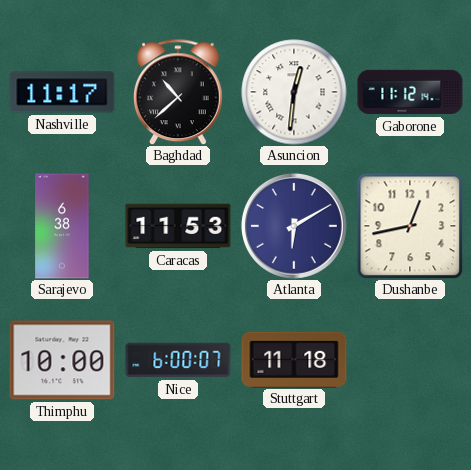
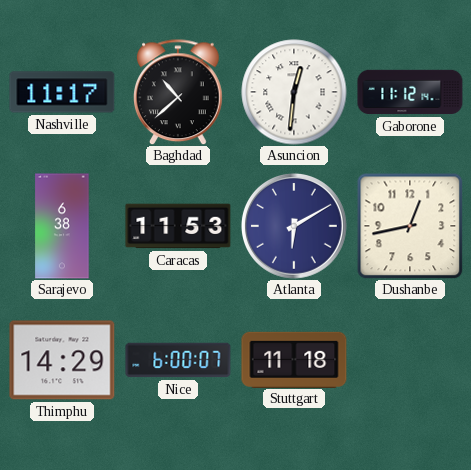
Thimphu: 10:00 -> 14:29
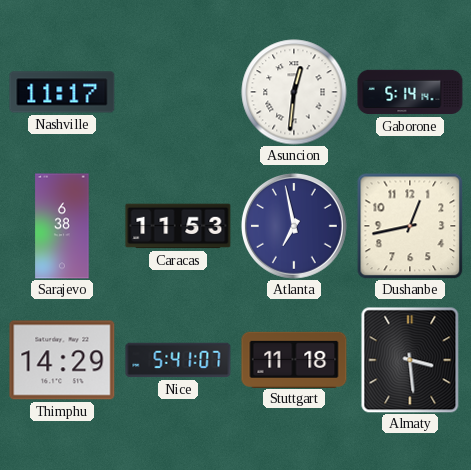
Baghdad: 10:38 -> none
Gaborone: 11:12 -> 5:14
Atlanta: 6:10 -> 6:58
Nice: 6:00 -> 5:41
Almaty: none -> 3:29
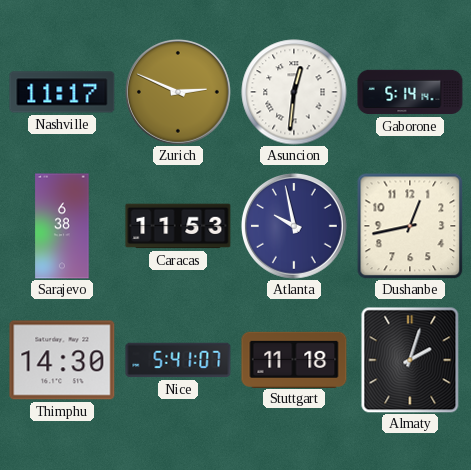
Zurich: none -> 2:49
Atlanta: 6:58 -> 9:58
Thimphu: 14:29 -> 14:30
Almaty: 3:29 -> 2:03
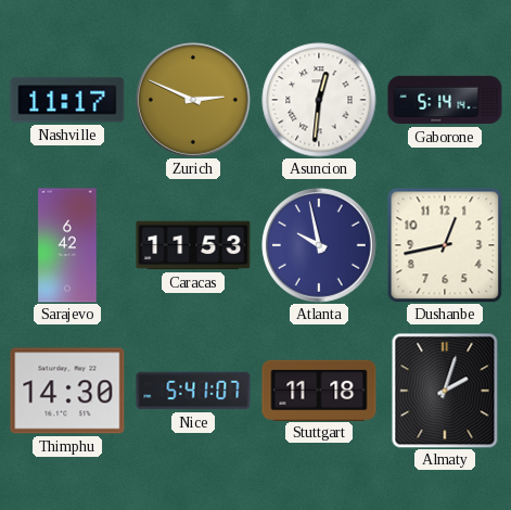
Sarajevo: 6:38 -> 6:42
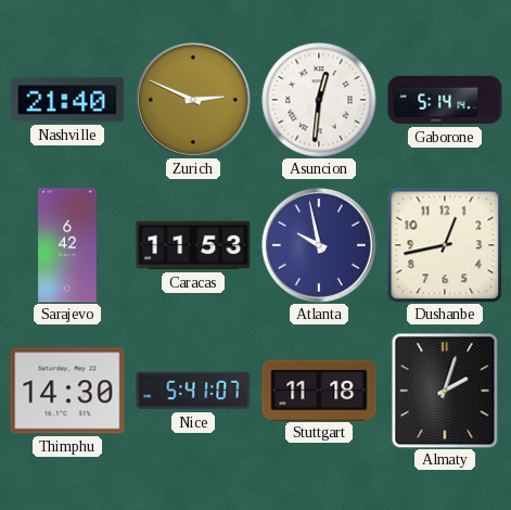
Nashville: 11:17 -> 21:40
